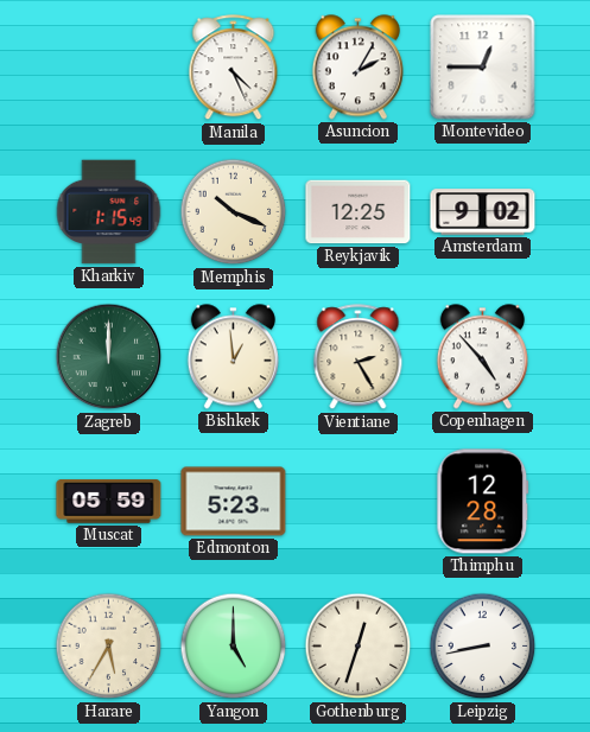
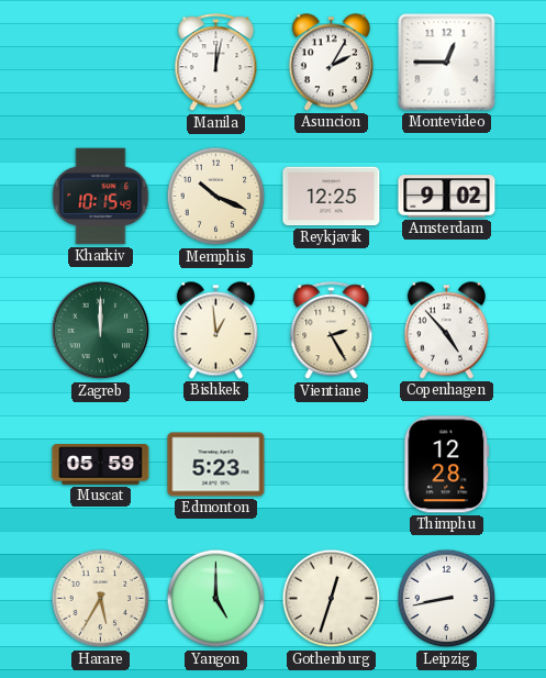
Manila: 4:26 -> 12:02
Kharkiv: 1:15 -> 10:15
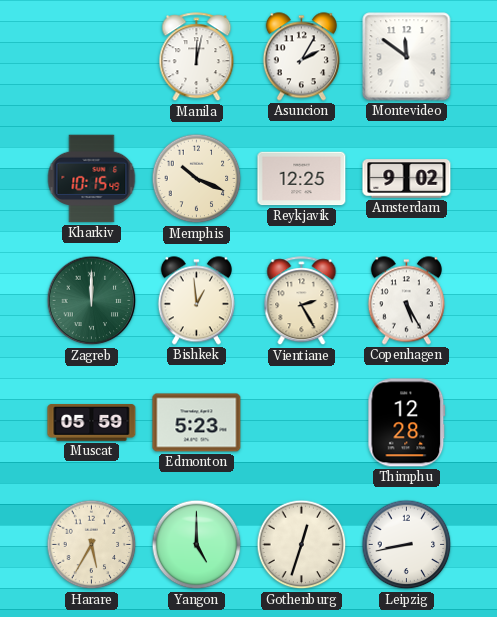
Montevideo: 12:45 -> 11:51
Copenhagen: 4:53 -> 5:25
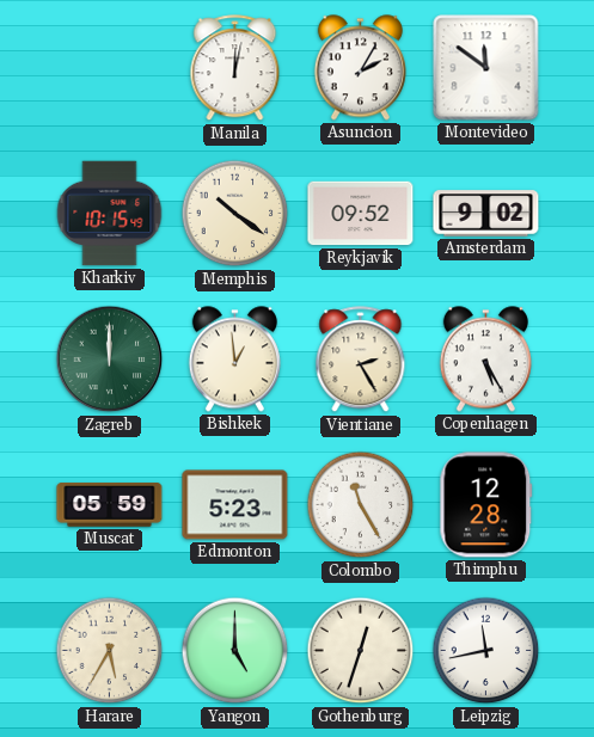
Memphis: 10:19 -> 10:21
Reykjavik: 12:25 -> 09:52
Colombo: none -> 11:25
Leipzig: 8:43 -> 11:43
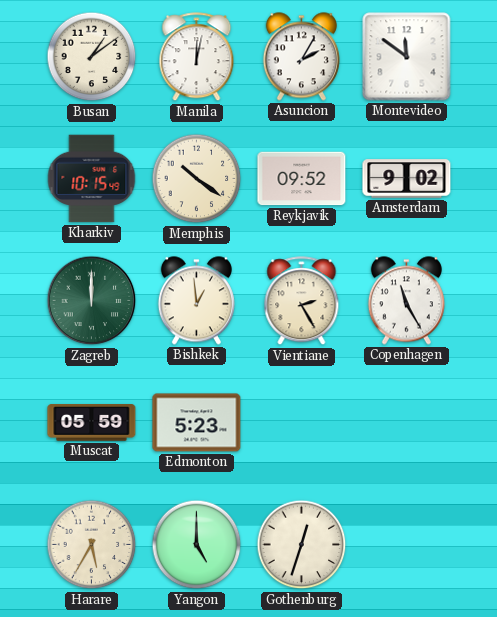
Busan: none -> 1:09
Copenhagen: 5:25 -> 11:25
Colombo: 11:25 -> none
Thimphu: 12:28 -> none
Leipzig: 11:43 -> none
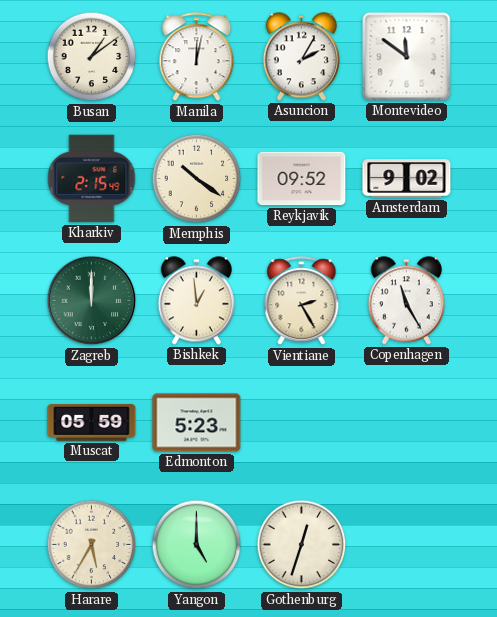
Kharkiv: 10:15 -> 2:15
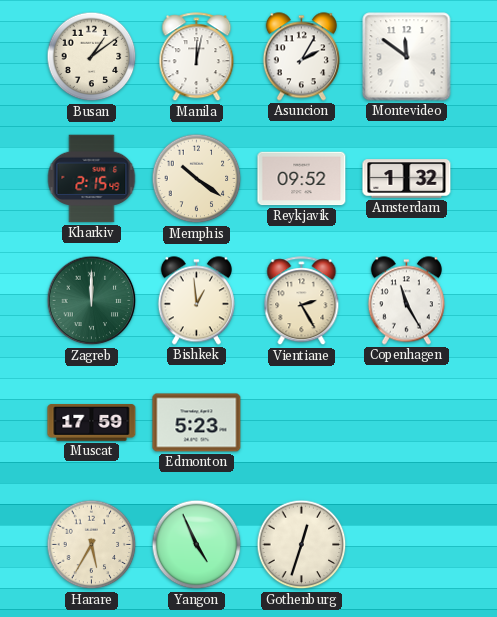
Amsterdam: 9:02 -> 1:32
Muscat: 05:59 -> 17:59
Yangon: 5:00 -> 4:56
